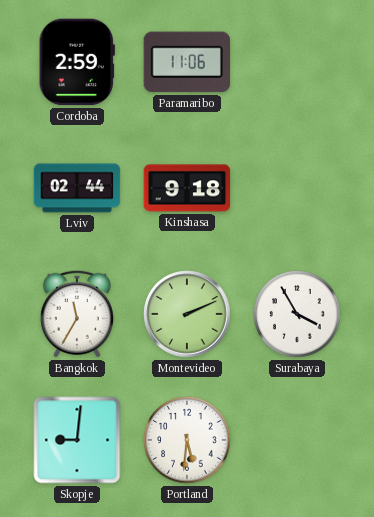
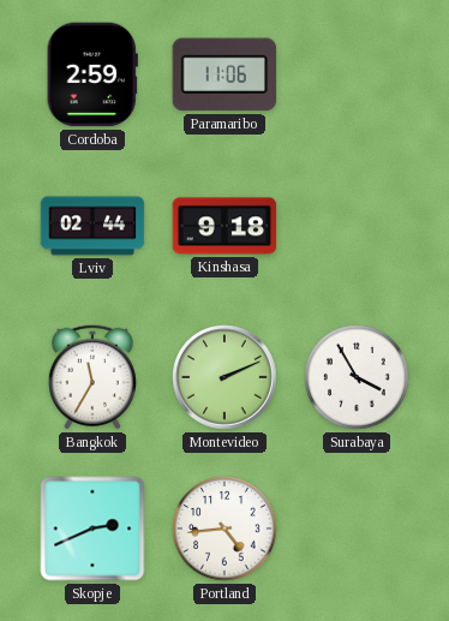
Skopje: 9:01 -> 2:41
Portland: 5:31 -> 4:44
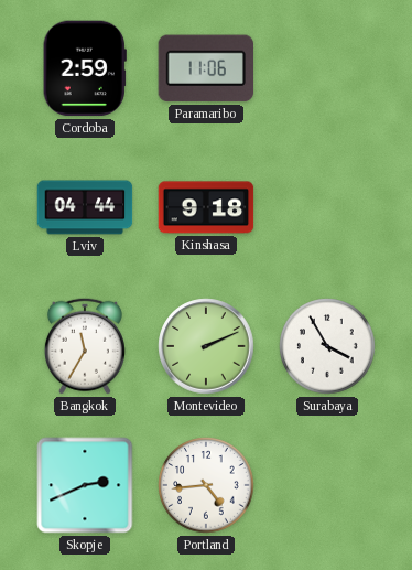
Lviv: 02:44 -> 04:44
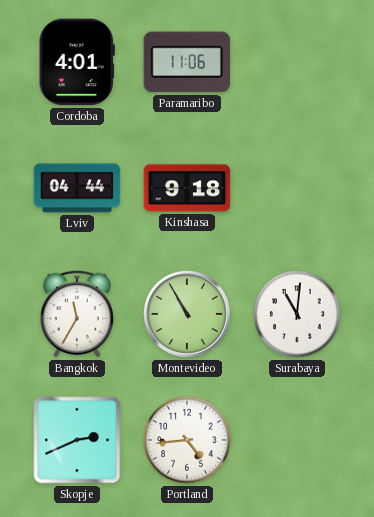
Cordoba: 2:59 -> 4:01
Montevideo: 2:11 -> 10:55
Surabaya: 3:55 -> 11:01
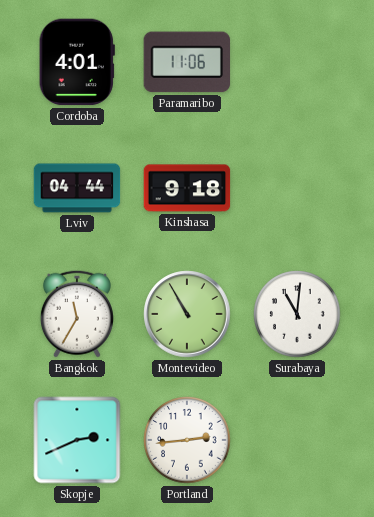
Portland: 4:44 -> 2:44
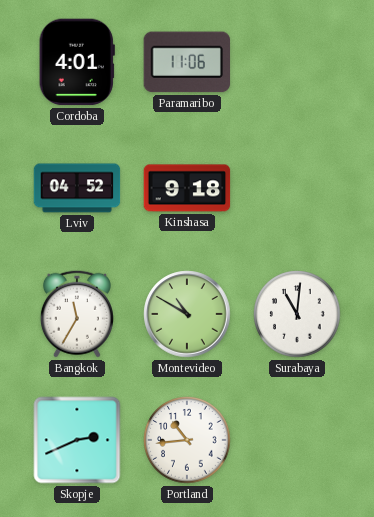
Lviv: 04:44 -> 04:52
Montevideo: 10:55 -> 10:50
Portland: 2:44 -> 10:44
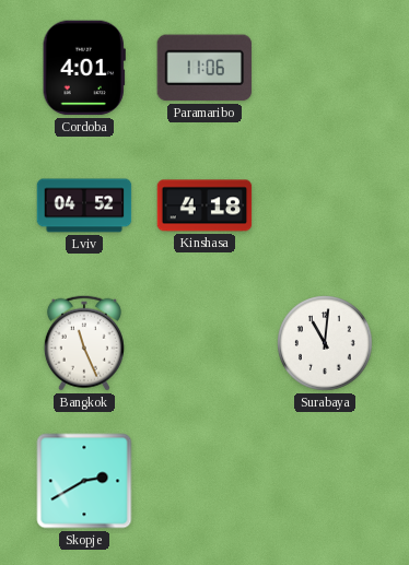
Kinshasa: 9:18 -> 4:18
Bangkok: 11:35 -> 11:26
Montevideo: 10:50 -> none
Skopje: 2:41 -> 2:40
Portland: 10:44 -> none
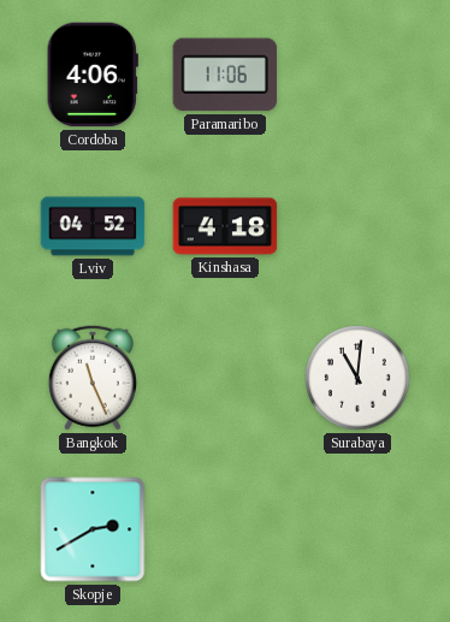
Cordoba: 4:01 -> 4:06
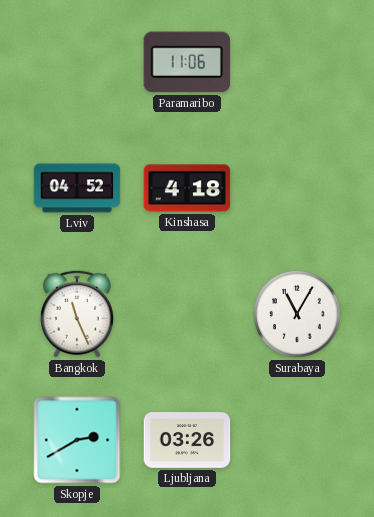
Cordoba: 4:06 -> none
Surabaya: 11:01 -> 11:05
Ljubljana: none -> 03:26
